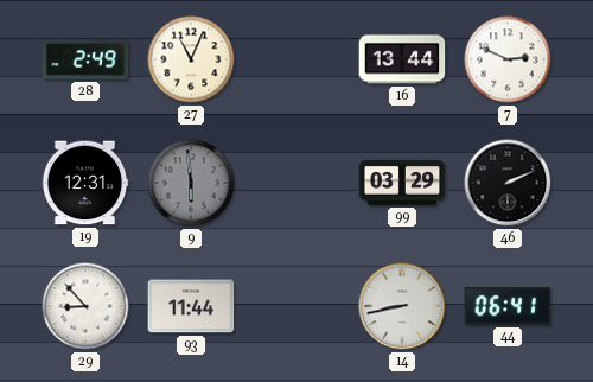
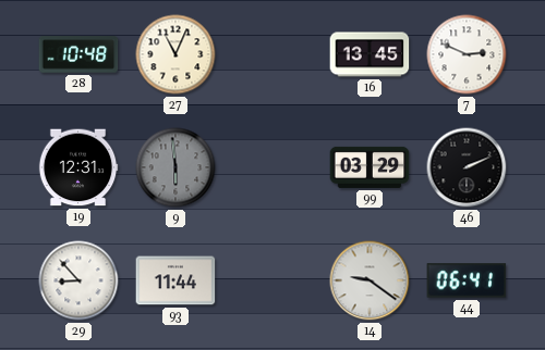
28: 2:49 -> 10:48
16: 13:44 -> 13:45
14: 8:43 -> 9:21
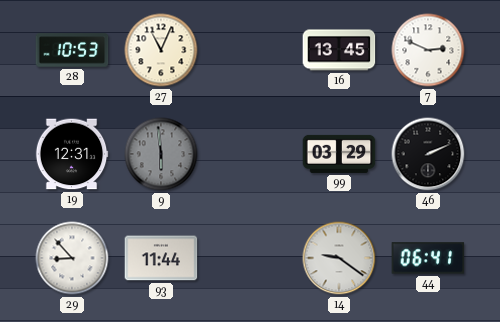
28: 10:48 -> 10:53
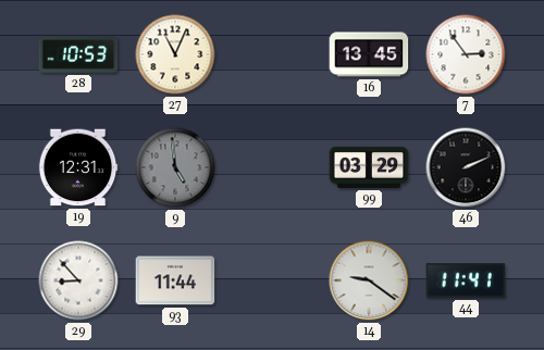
7: 2:49 -> 2:54
9: 5:59 -> 4:59
44: 06:41 -> 11:41
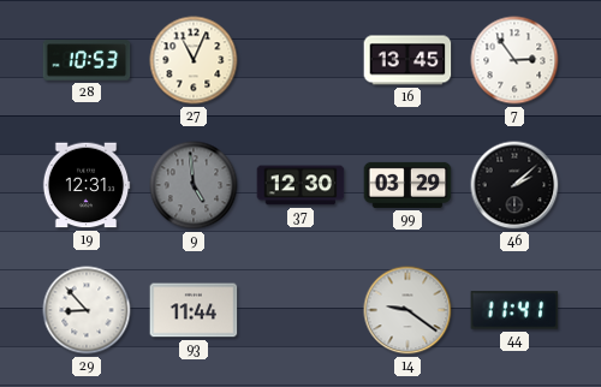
37: none -> 12:30
46: 2:11 -> 2:08
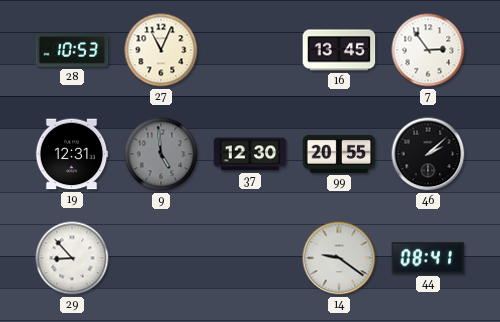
99: 03:29 -> 20:55
93: 11:44 -> none
44: 11:41 -> 08:41
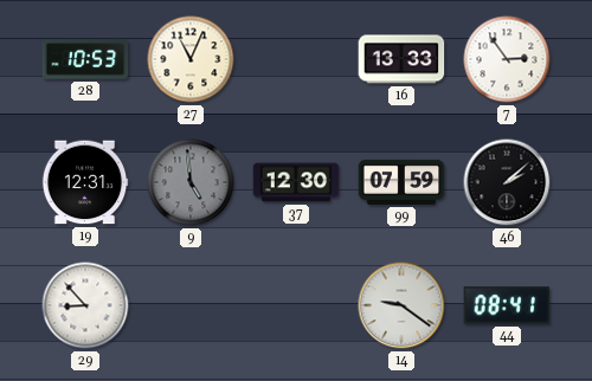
16: 13:45 -> 13:33
99: 20:55 -> 07:59
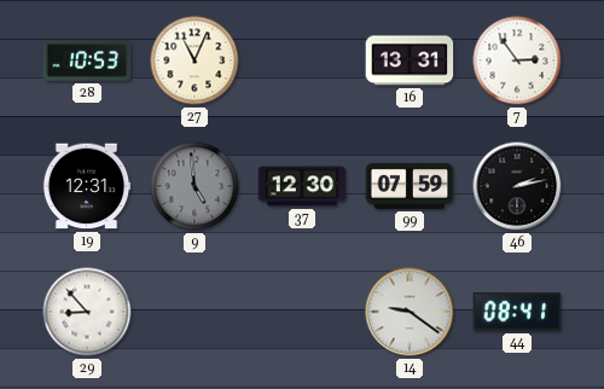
16: 13:33 -> 13:31
46: 2:08 -> 2:13
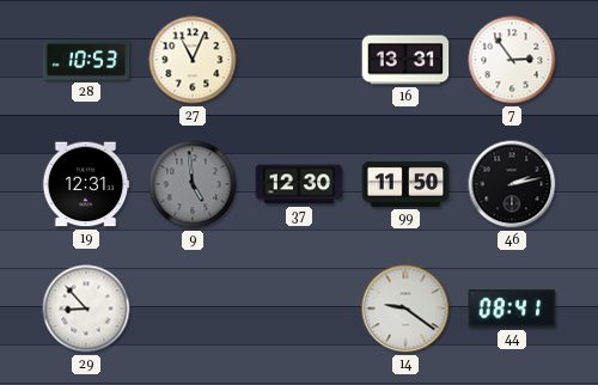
99: 07:59 -> 11:50
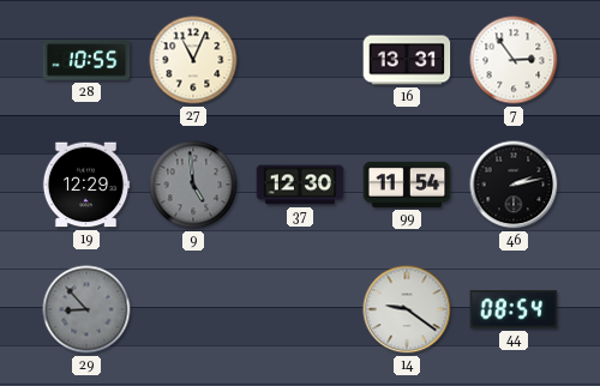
28: 10:53 -> 10:55
19: 12:31 -> 12:29
99: 11:50 -> 11:54
29 dial: white -> grey
44: 08:41 -> 08:54
